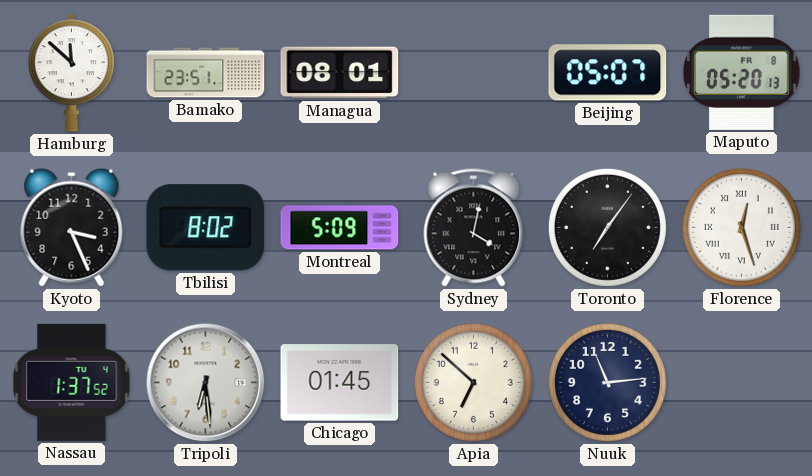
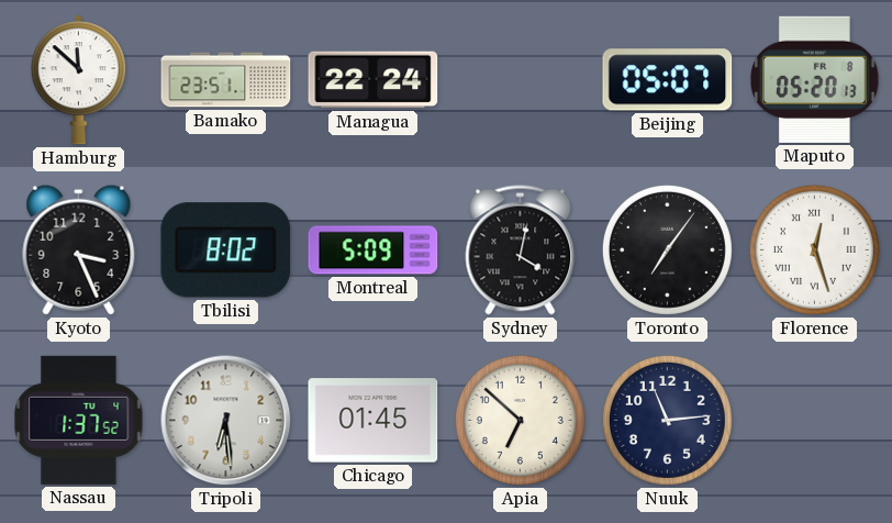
Managua: 08:01 -> 22:24
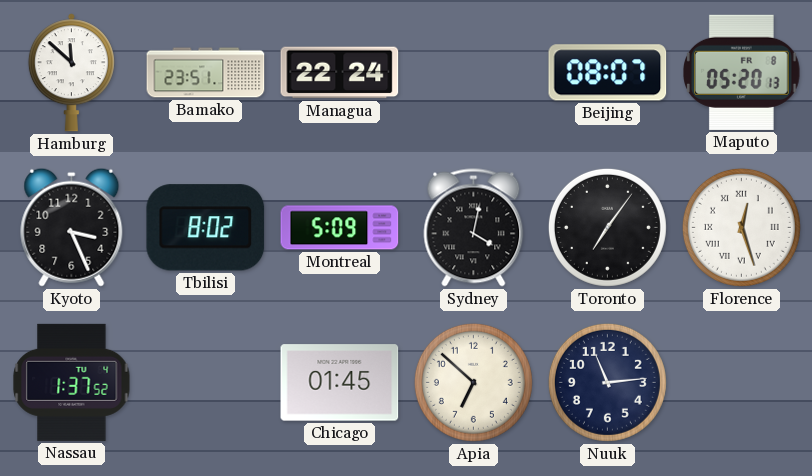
Beijing: 05:07 -> 08:07
Tripoli: 6:29 -> none
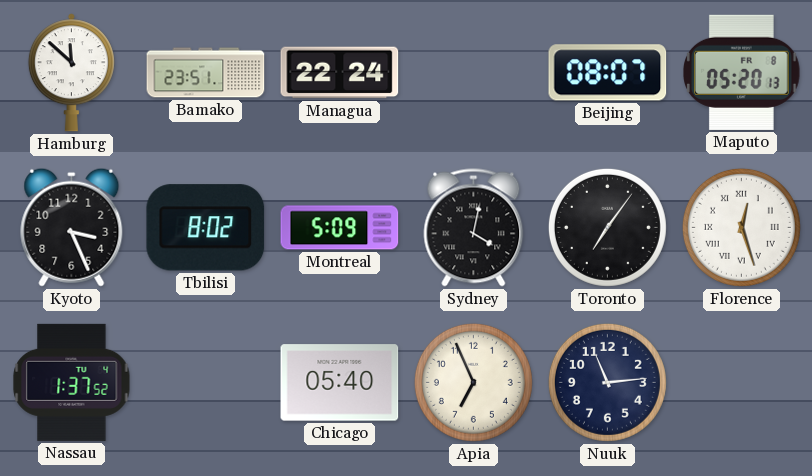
Chicago: 01:45 -> 05:40
Apia: 6:52 -> 6:56
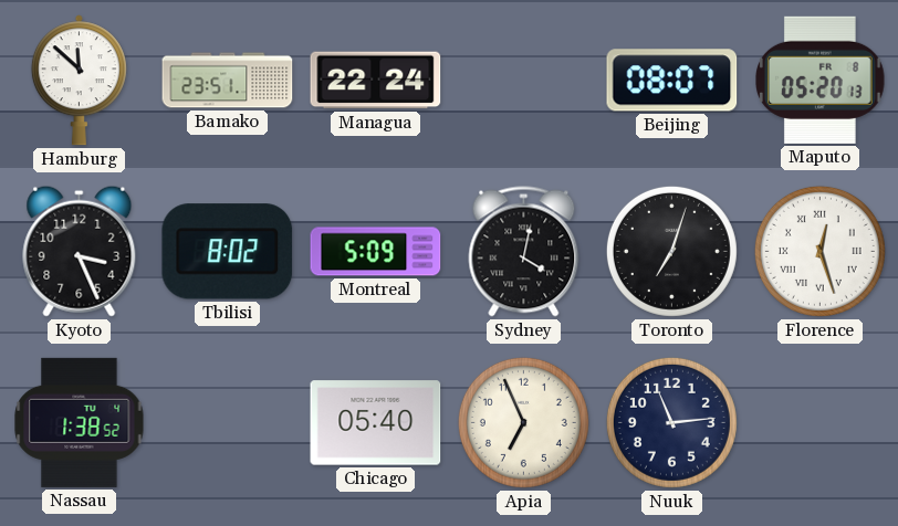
Toronto: 7:06 -> 7:03
Nassau: 1:37 -> 1:38
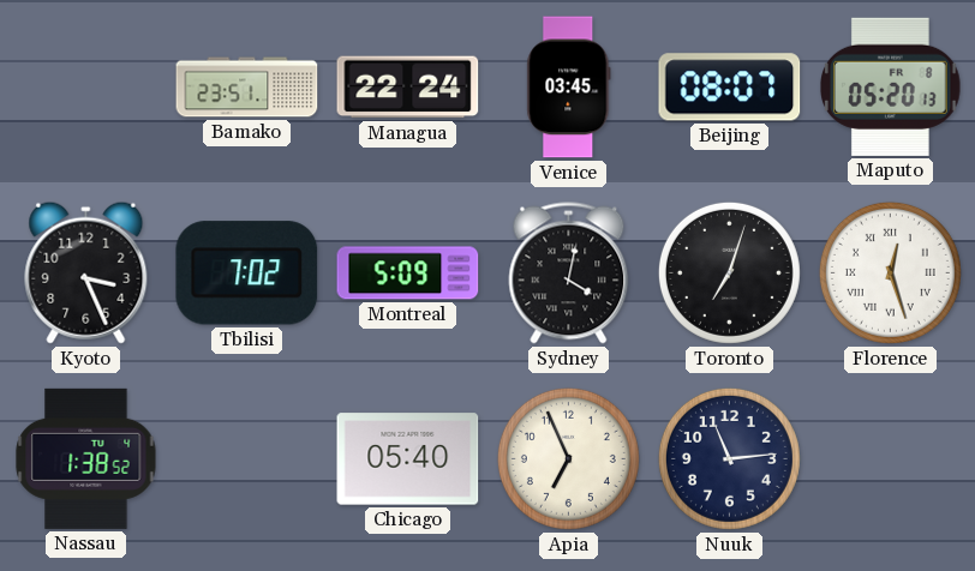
Hamburg: 11:52 -> none
Venice: none -> 03:45
Tbilisi: 8:02 -> 7:02
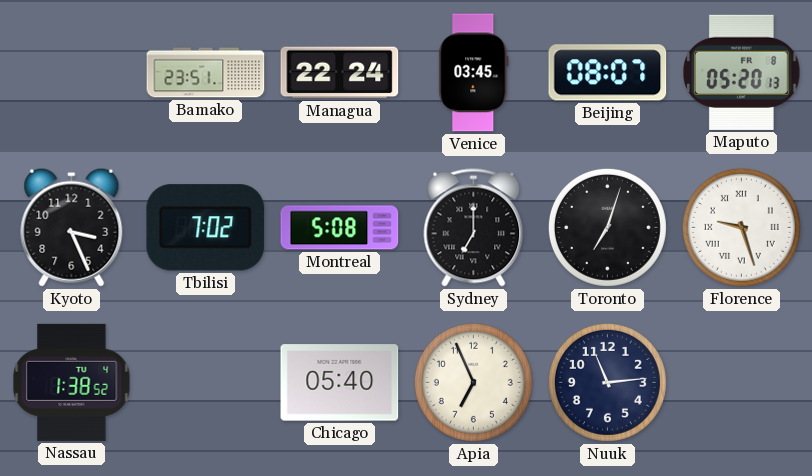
Montreal: 5:09 -> 5:08
Sydney: 4:02 -> 7:00
Florence: 12:27 -> 9:27
